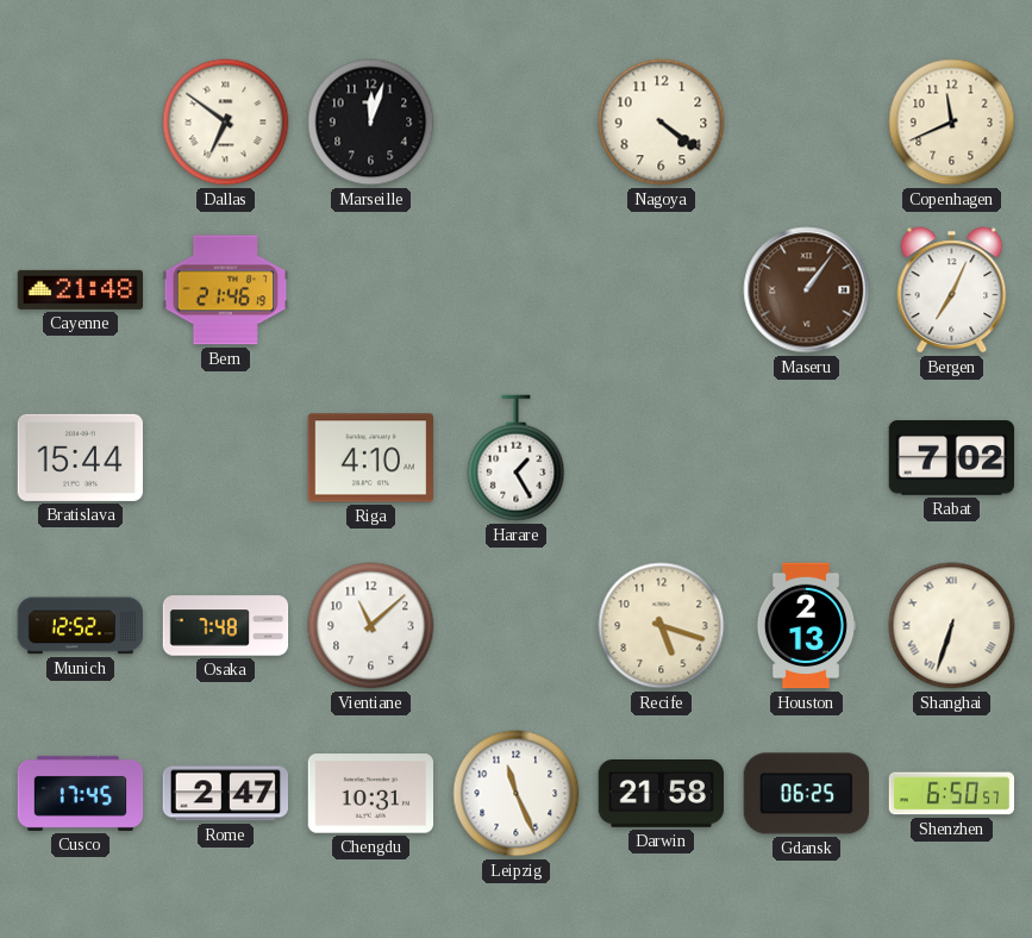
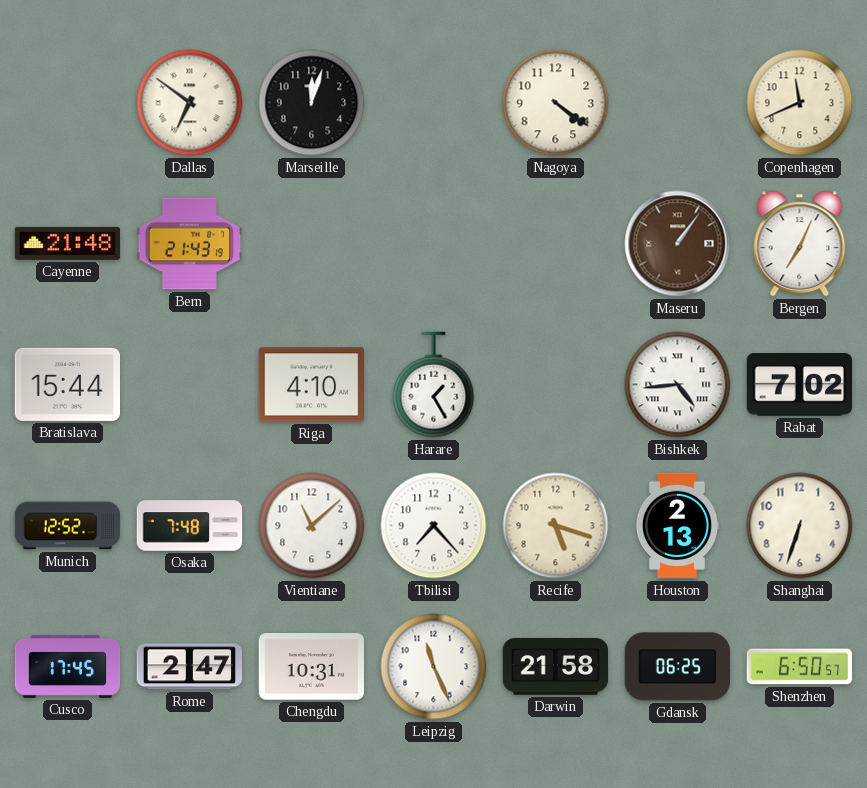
Bern: 21:46 -> 21:43
Bishkek: none -> 4:44
Tbilisi: none -> 7:23
Shanghai numerals: Roman -> Arabic
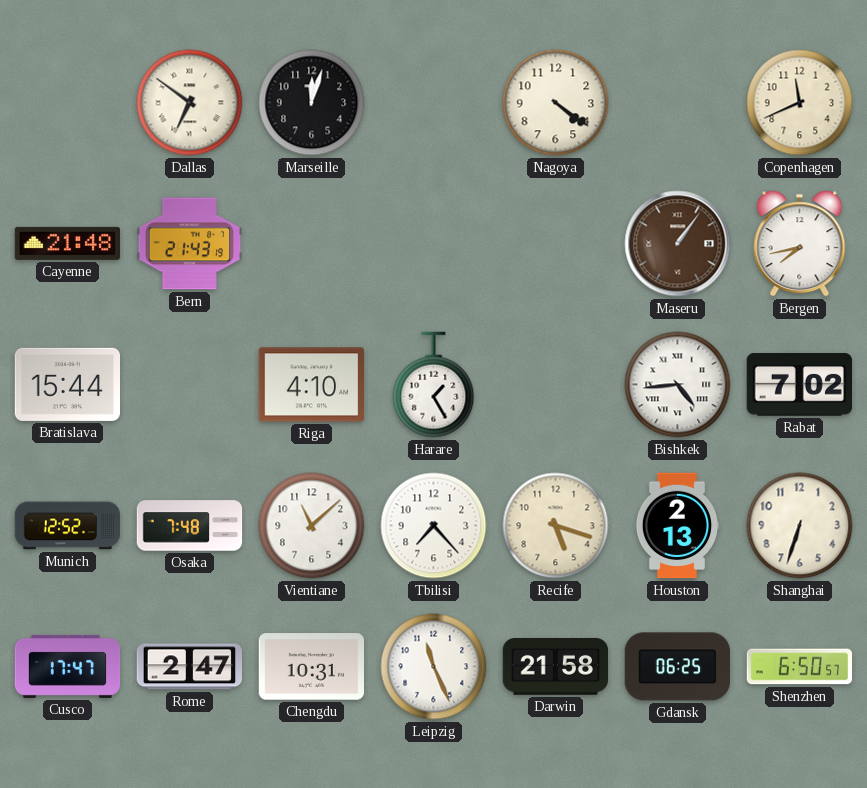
Bergen: 7:04 -> 7:43
Cusco: 17:45 -> 17:47
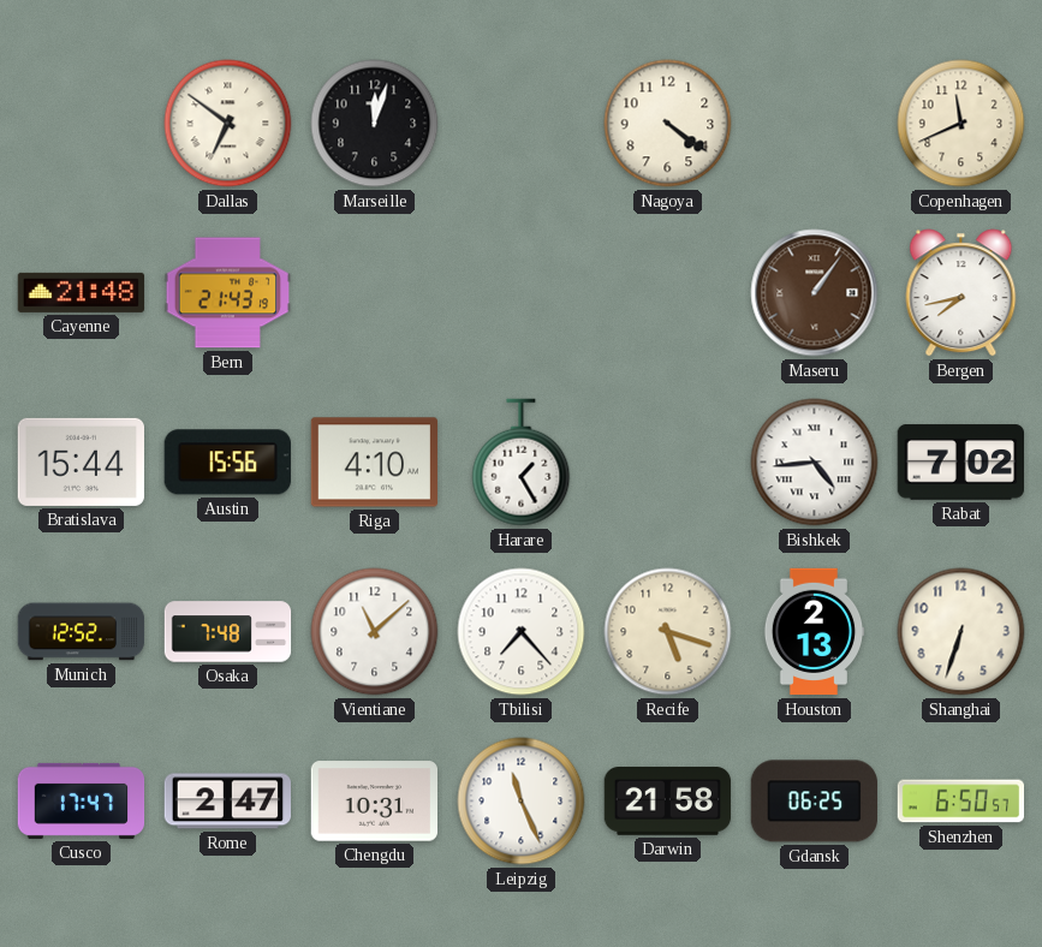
Austin: none -> 15:56
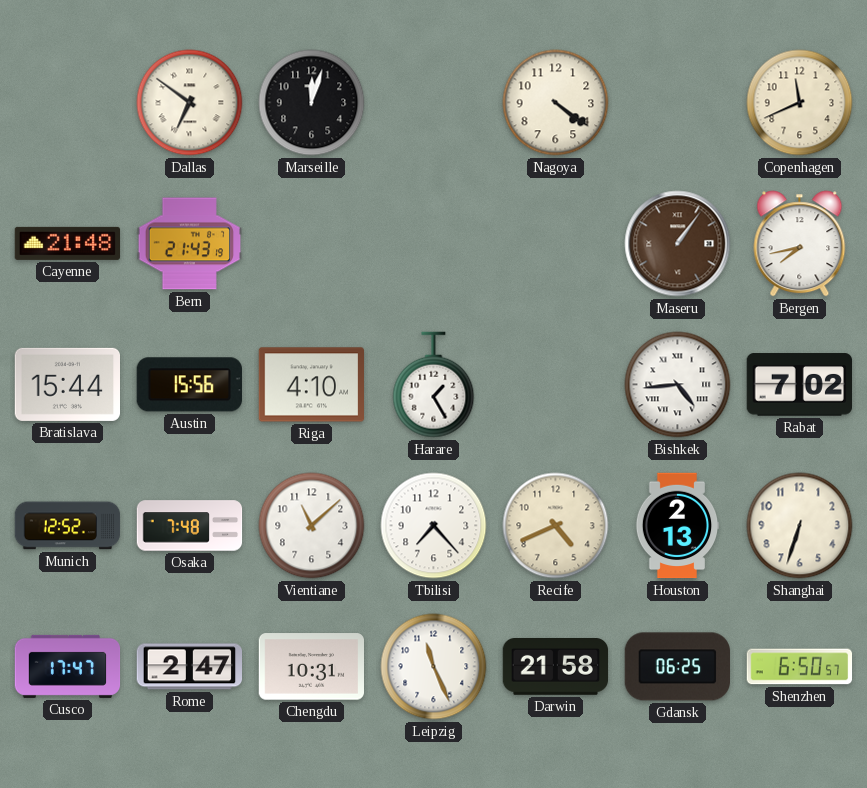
Recife: 5:18 -> 4:41
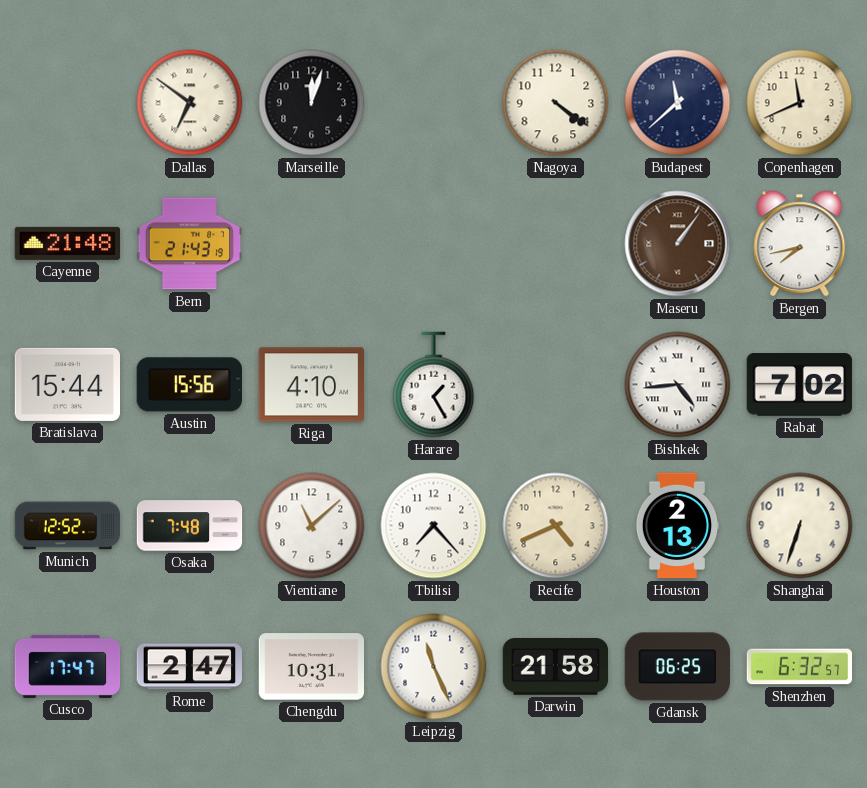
Budapest: none -> 11:38
Shenzhen: 6:50 -> 6:32
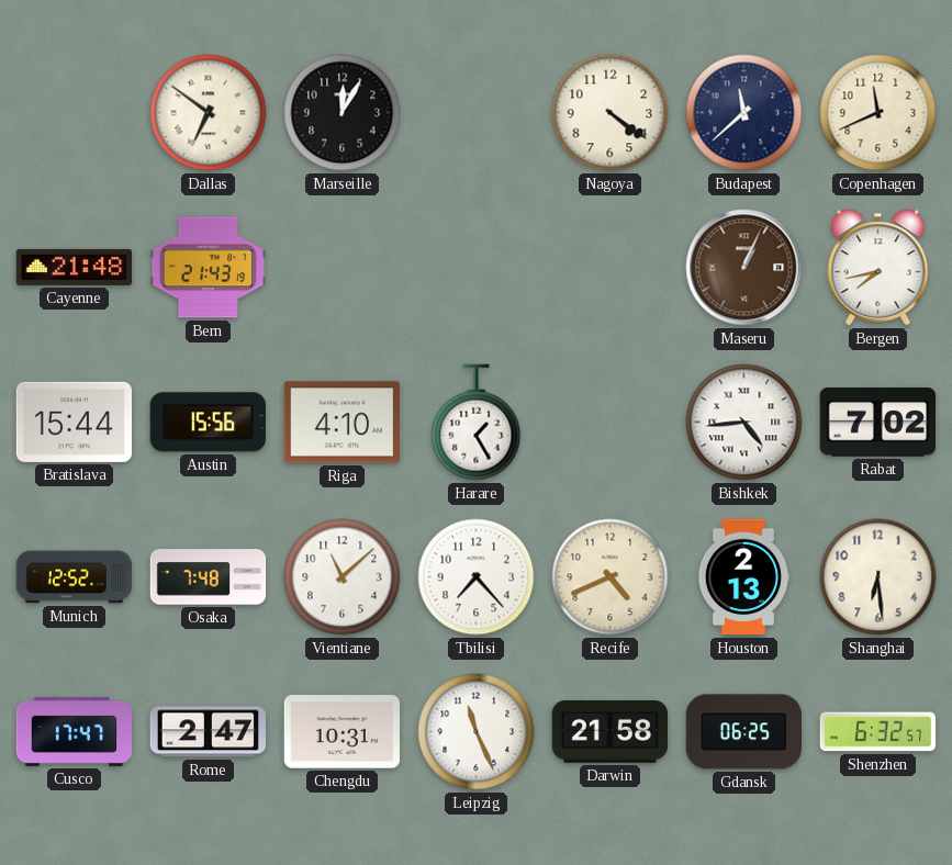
Marseille: 12:03 -> 12:05
Maseru: 1:06 -> 1:04
Shanghai: 6:33 -> 6:29
